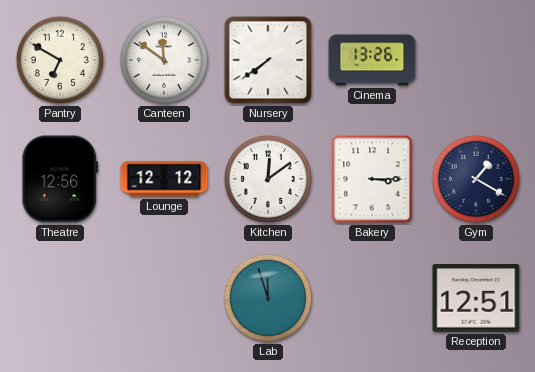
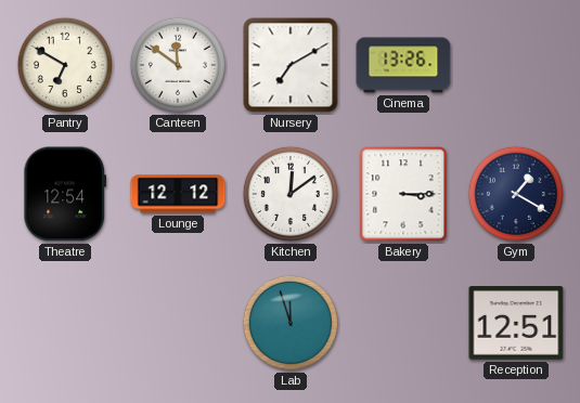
Nursery: 7:39 -> 7:10
Theatre: 12:56 -> 12:54
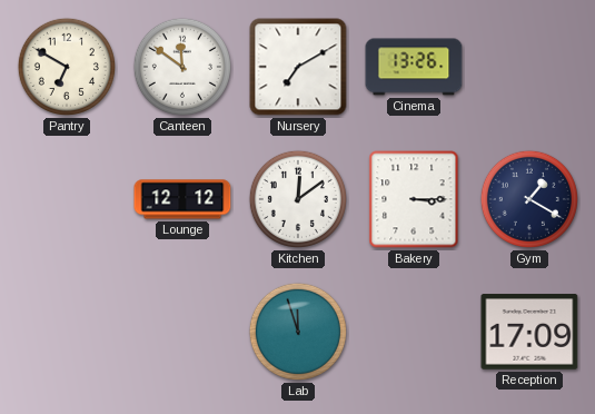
Theatre: 12:54 -> none
Reception: 12:51 -> 17:09
